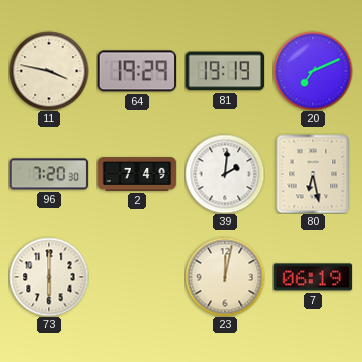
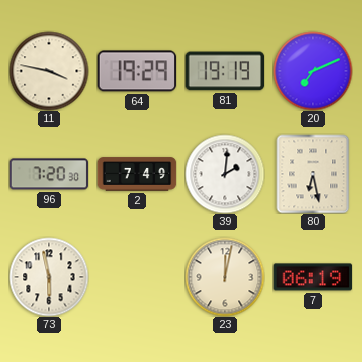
73: 6:00 -> 5:58
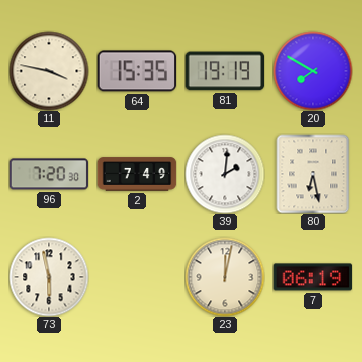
64: 19:29 -> 15:35
20: 7:11 -> 7:50
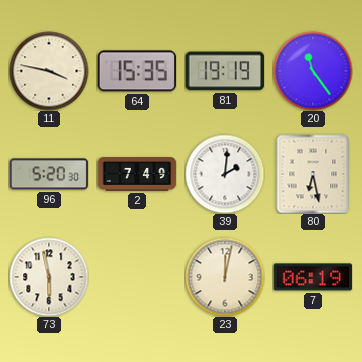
20: 7:50 -> 11:24
96: 7:20 -> 5:20
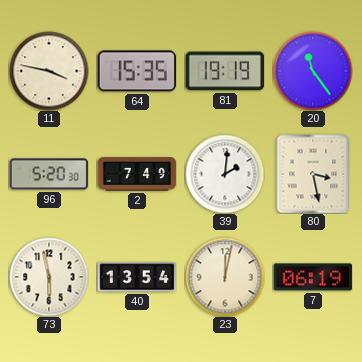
80: 6:28 -> 3:28
40: none -> 13:54
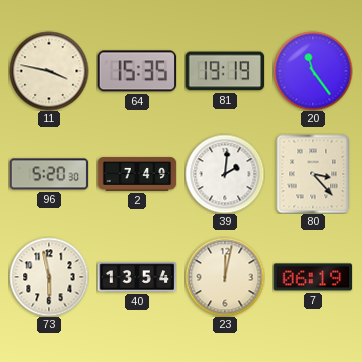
80: 3:28 -> 3:23
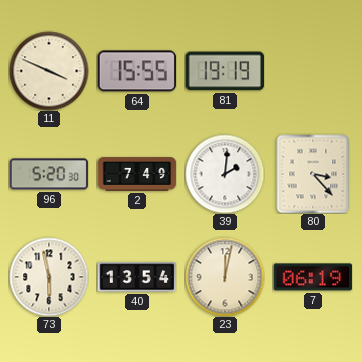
11: 3:47 -> 3:49
64: 15:35 -> 15:55
20: 11:24 -> none
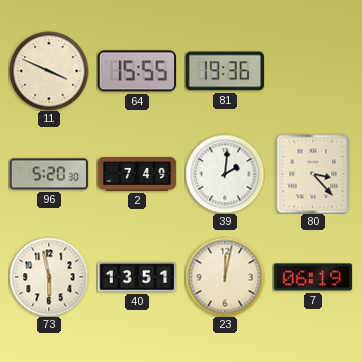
81: 19:19 -> 19:36
40: 13:54 -> 13:51
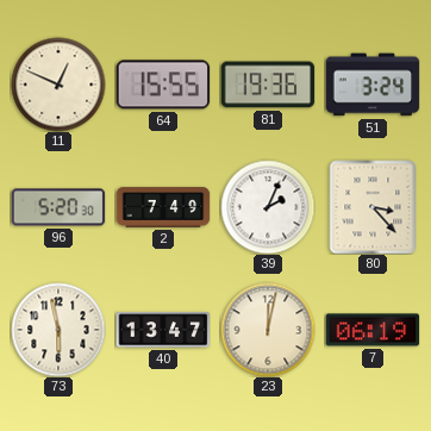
11: 3:49 -> 12:49
51: none -> 3:24
39: 2:01 -> 2:04
40: 13:51 -> 13:47
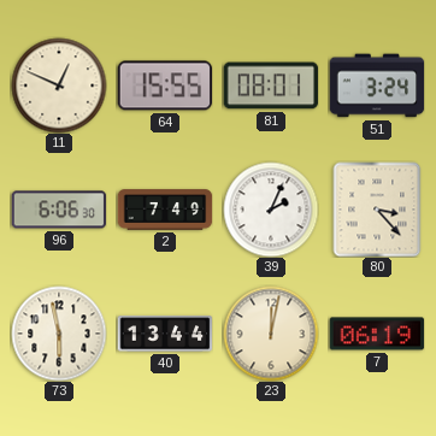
81: 19:36 -> 08:01
96: 5:20 -> 6:06
40: 13:47 -> 13:44
